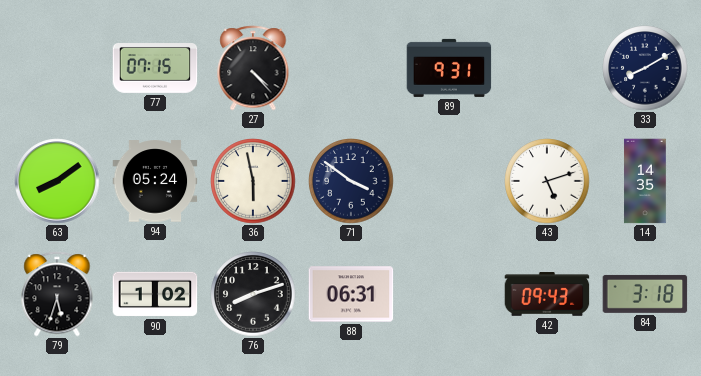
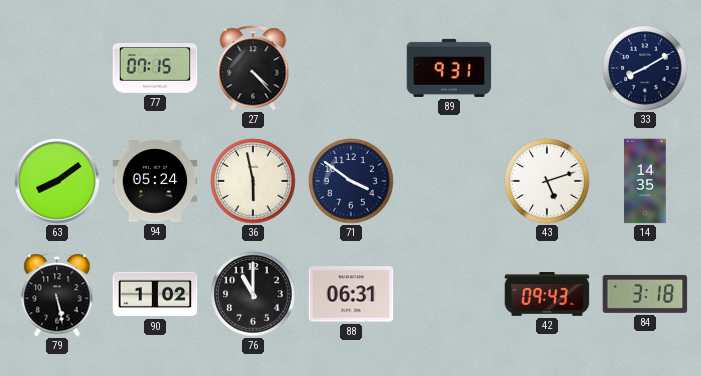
79: 5:33 -> 5:28
76: 8:12 -> 11:00
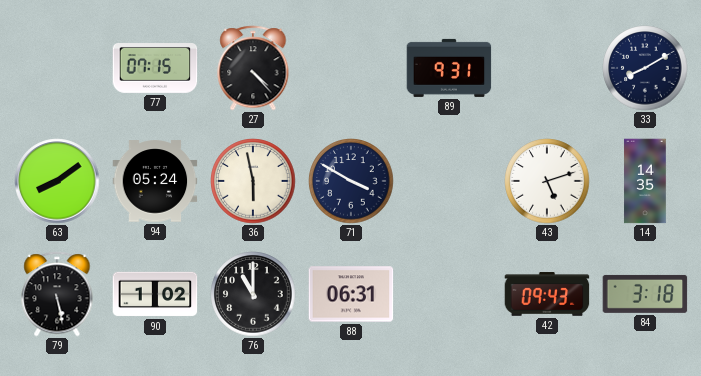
71: 3:51 -> 3:50
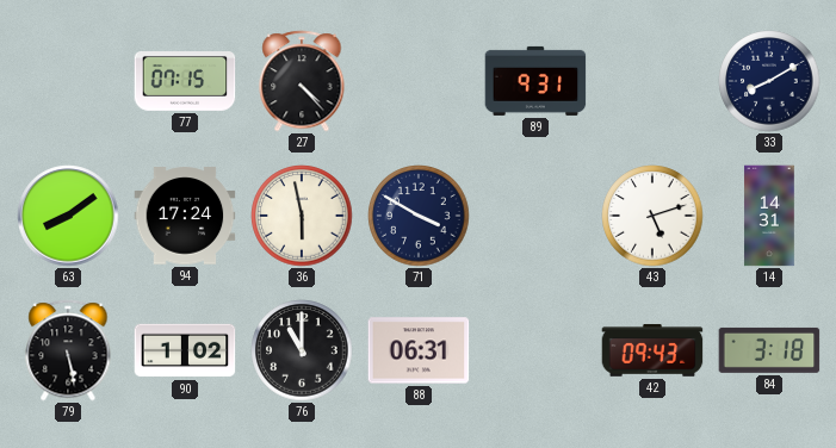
94: 05:24 -> 17:24
14: 14:35 -> 14:31
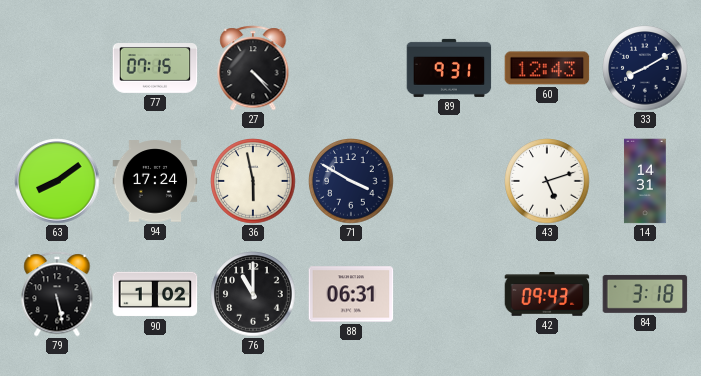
60: none -> 12:43
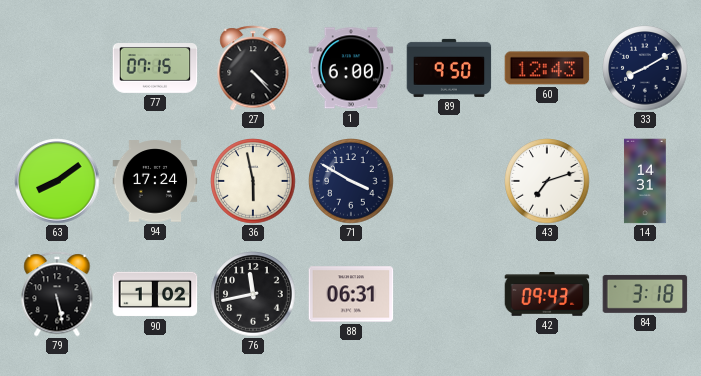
1: none -> 6:00
89: 9:31 -> 9:50
43: 5:12 -> 7:12
76: 11:00 -> 11:43
